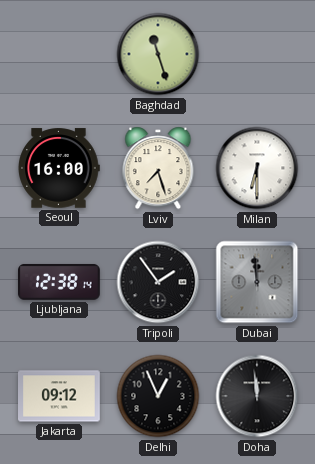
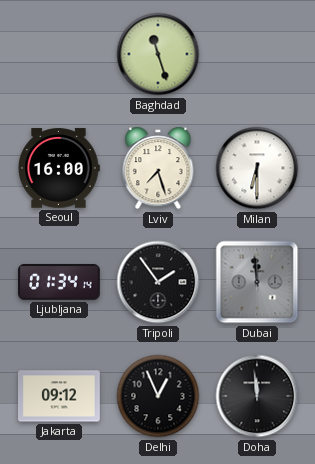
Ljubljana: 12:38 -> 01:34
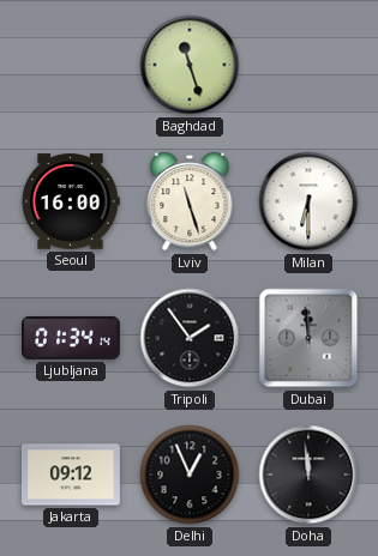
Lviv: 7:27 -> 11:27
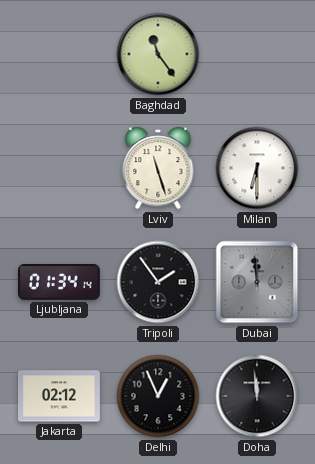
Baghdad: 11:27 -> 11:24
Seoul: 16:00 -> none
Jakarta: 09:12 -> 02:12
